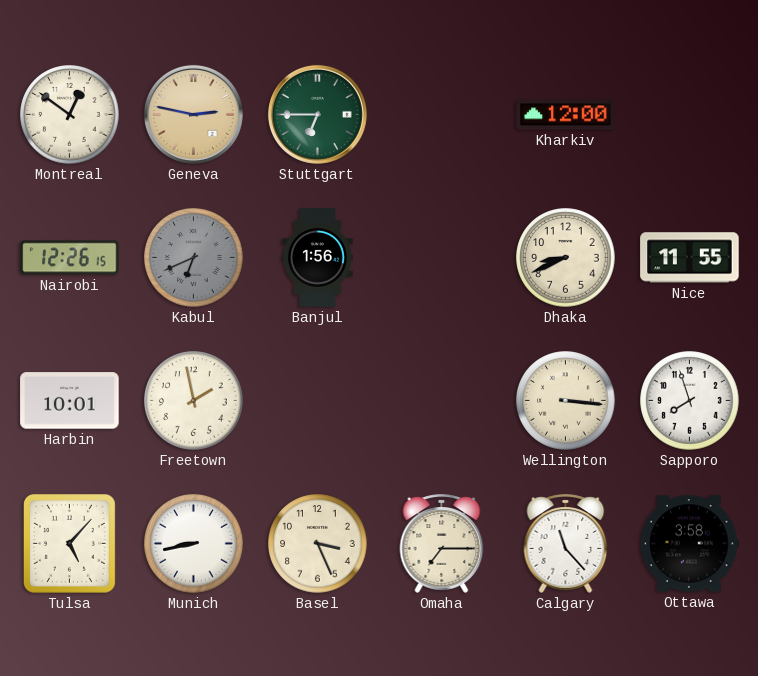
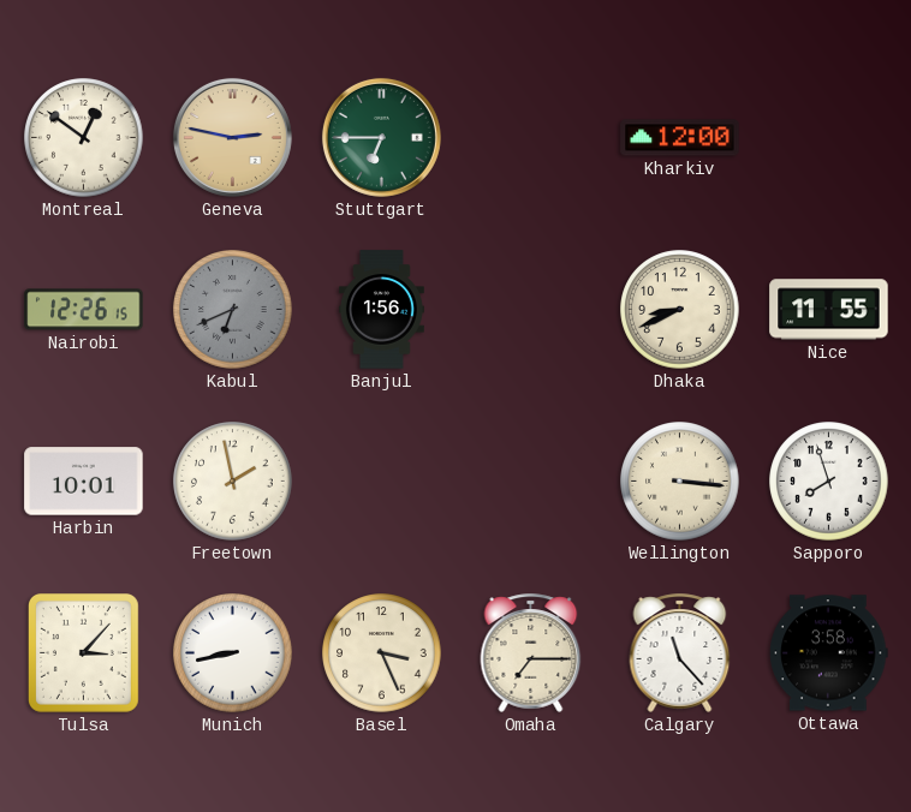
Tulsa: 5:07 -> 3:07
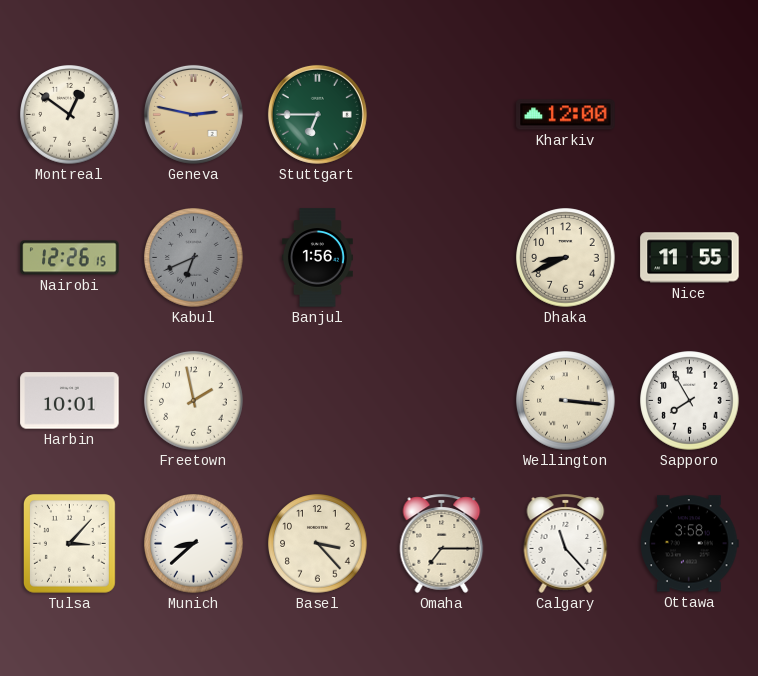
Sapporo: 7:57 -> 7:55
Munich: 8:43 -> 8:38
Basel: 3:26 -> 3:23
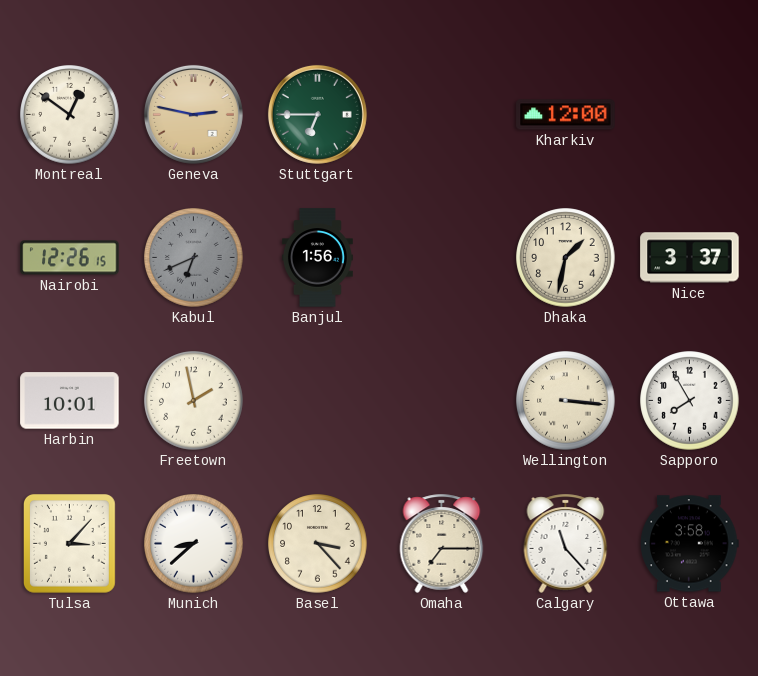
Dhaka: 8:41 -> 1:32
Nice: 11:55 -> 3:37
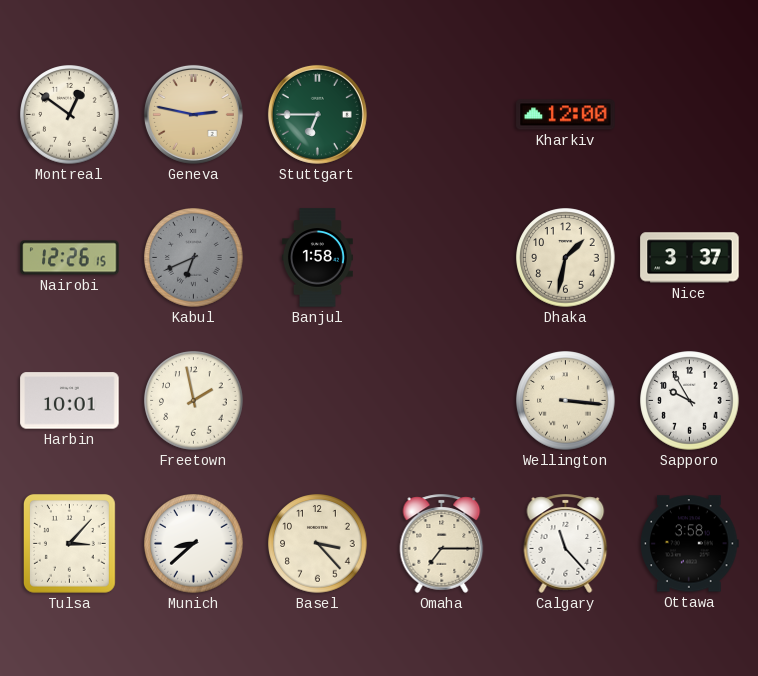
Banjul: 1:56 -> 1:58
Sapporo: 7:55 -> 9:55
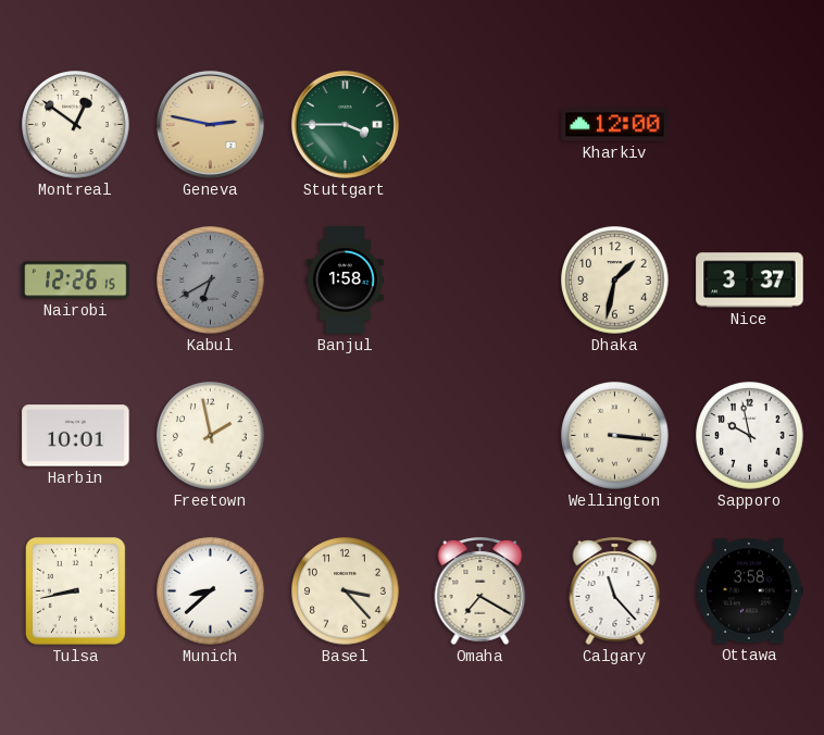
Stuttgart: 6:45 -> 3:45
Kabul: 6:41 -> 6:40
Sapporo: 9:55 -> 9:58
Tulsa: 3:07 -> 8:43
Omaha: 7:15 -> 7:20
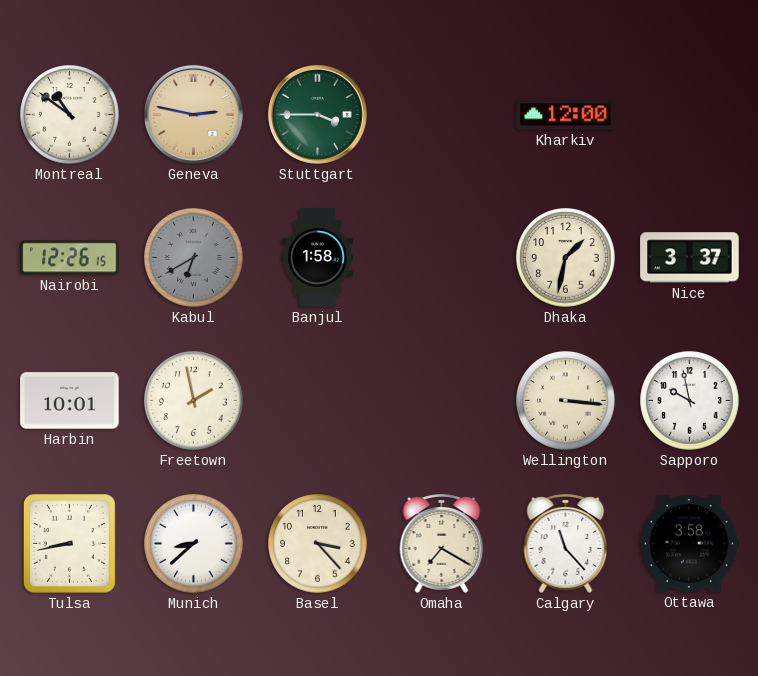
Montreal: 12:51 -> 10:51
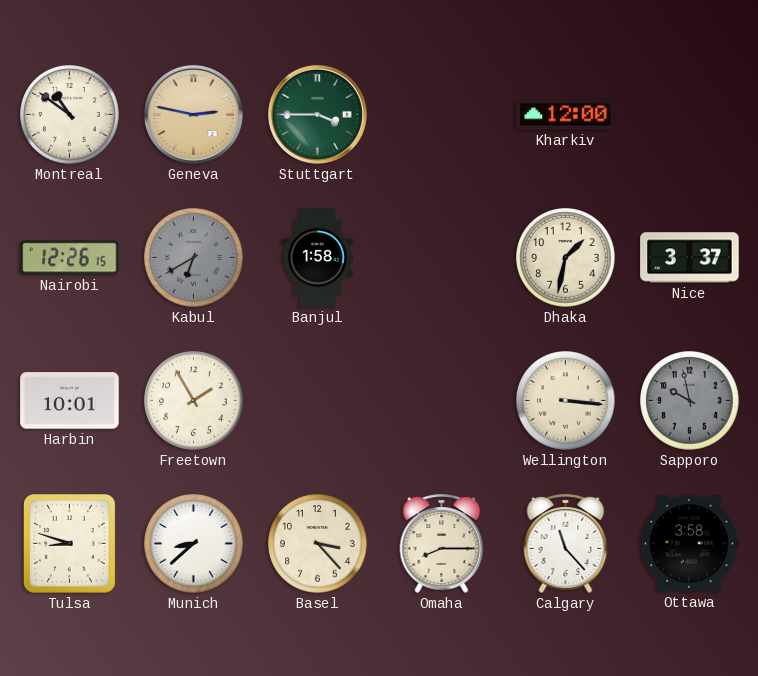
Freetown: 1:58 -> 1:55
Sapporo dial: white -> grey
Tulsa: 8:43 -> 8:48
Omaha: 7:20 -> 8:15
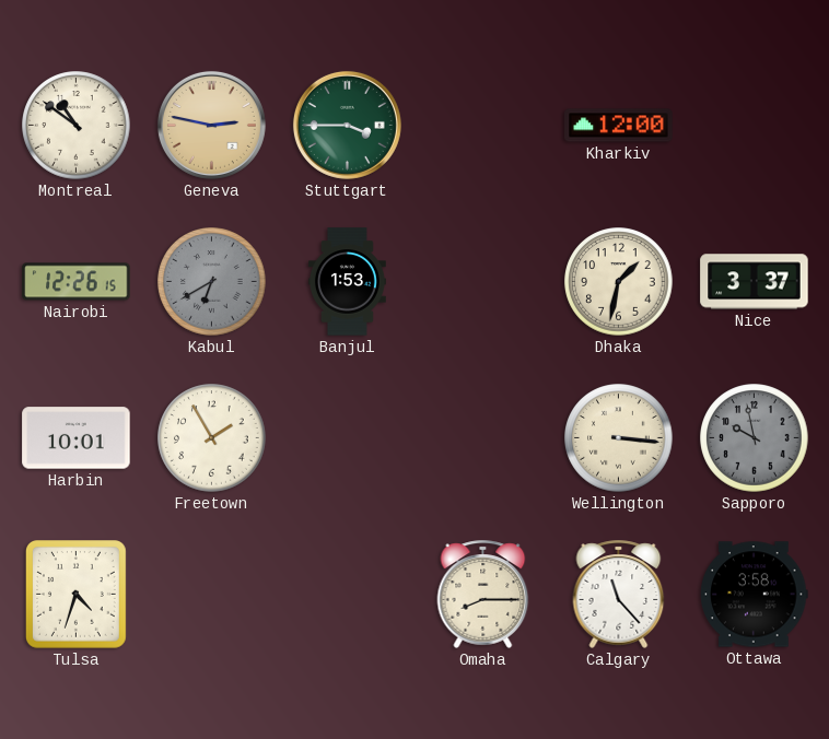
Banjul: 1:58 -> 1:53
Tulsa: 8:48 -> 4:33
Munich: 8:38 -> none
Basel: 3:23 -> none
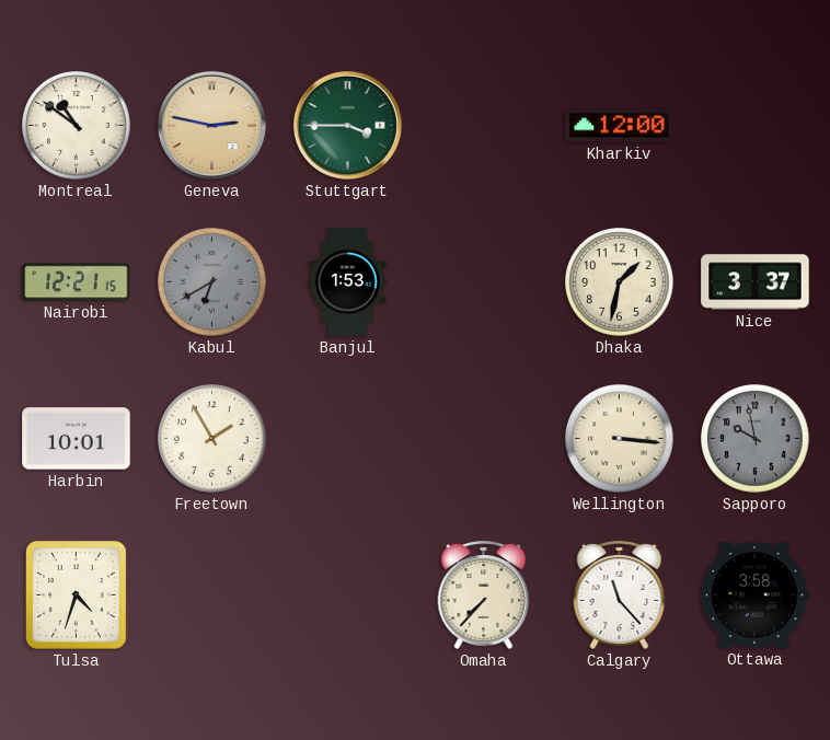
Nairobi: 12:26 -> 12:21
Omaha: 8:15 -> 7:37
